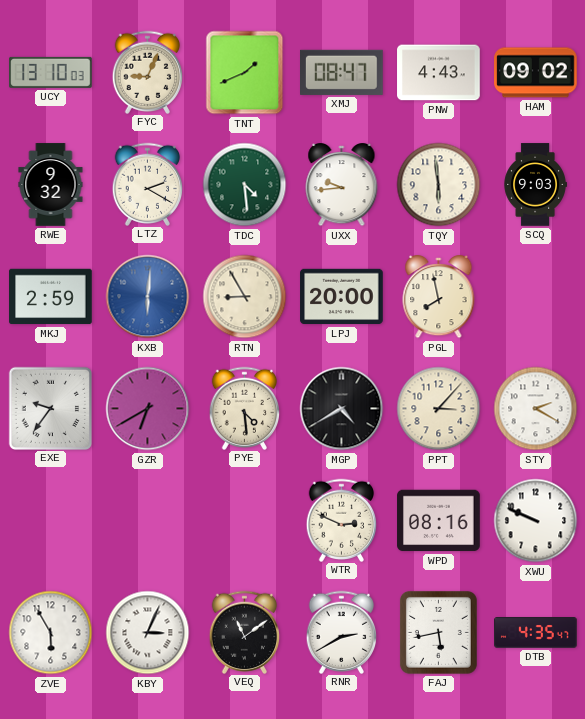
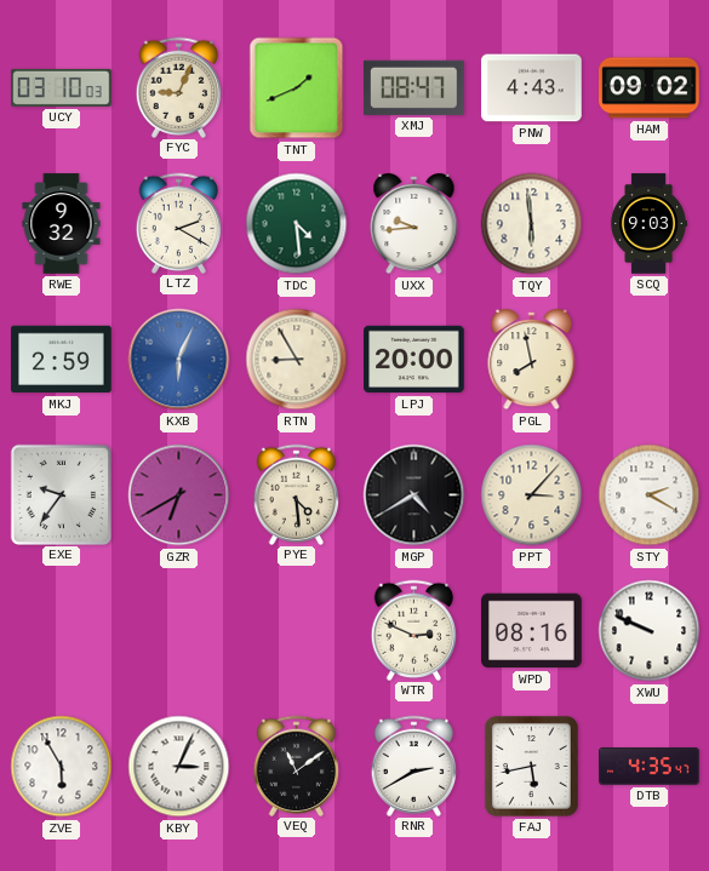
UCY: 13:10 -> 03:10
KXB: 6:01 -> 6:04
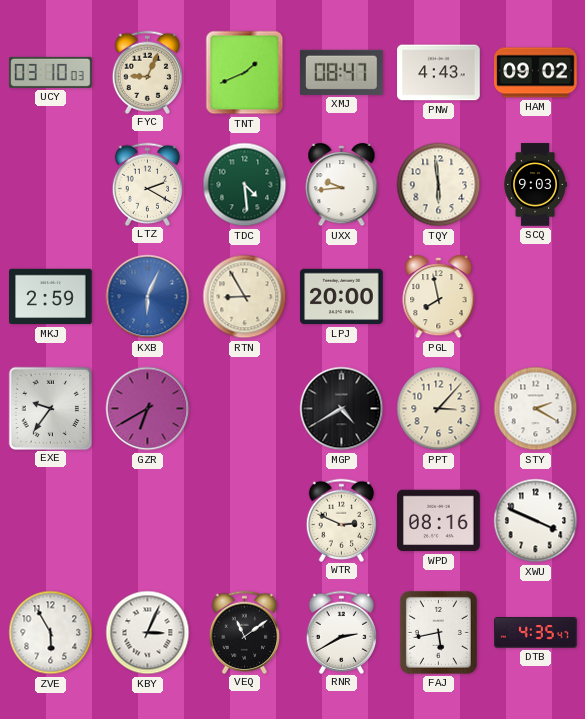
RWE: 9:32 -> none
PYE: 4:29 -> none
XWU: 9:49 -> 3:49
